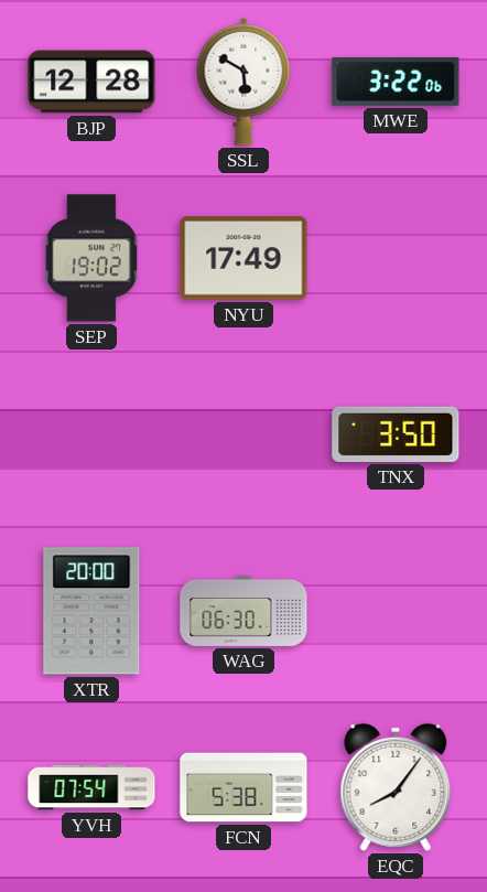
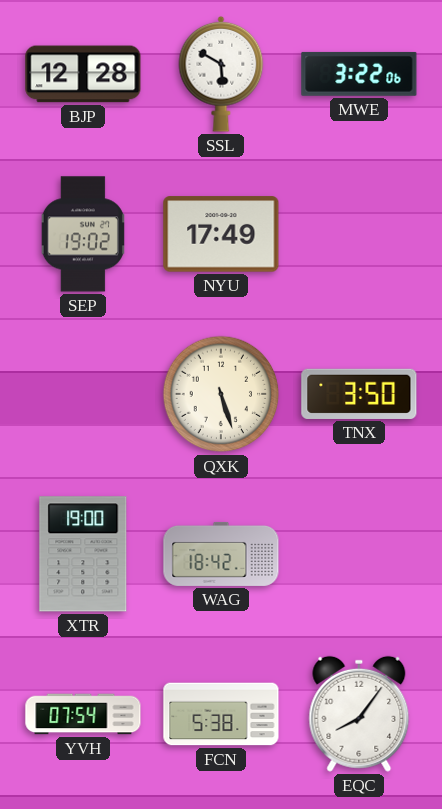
QXK: none -> 5:27
XTR: 20:00 -> 19:00
WAG: 06:30 -> 18:42
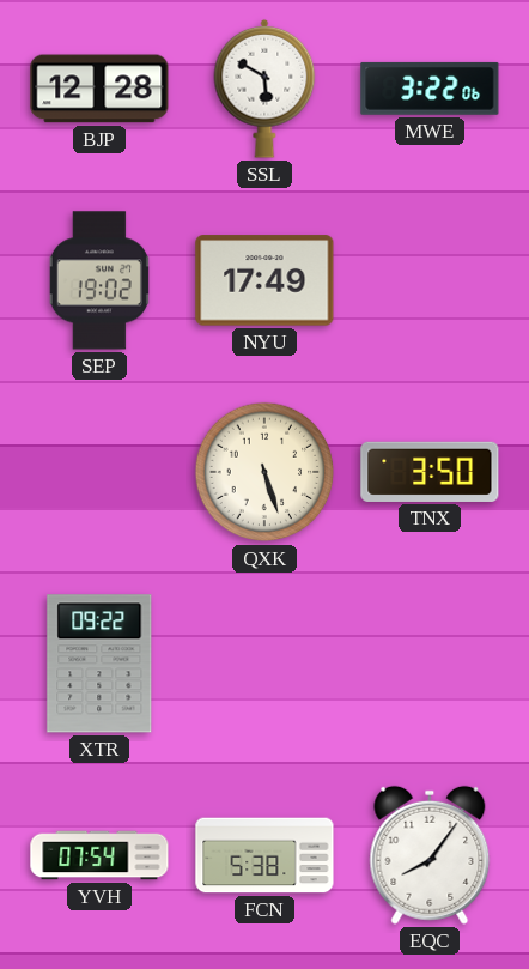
XTR: 19:00 -> 09:22
WAG: 18:42 -> none
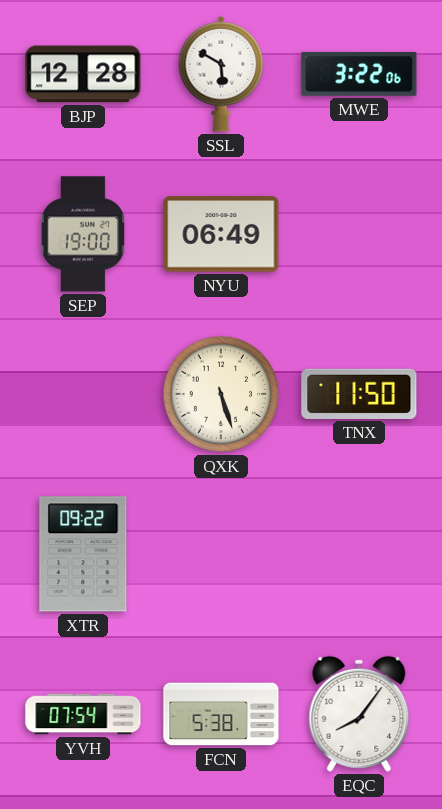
SEP: 19:02 -> 19:00
NYU: 17:49 -> 06:49
TNX: 3:50 -> 11:50
